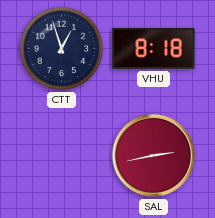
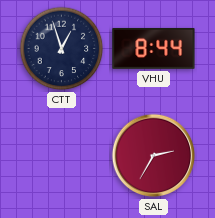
VHU: 8:18 -> 8:44
SAL: 2:43 -> 2:35
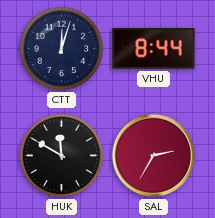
CTT: 12:57 -> 12:03
HUK: none -> 11:50
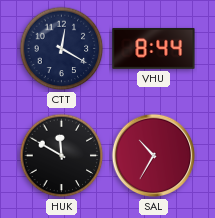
CTT: 12:03 -> 12:20
SAL: 2:35 -> 10:35
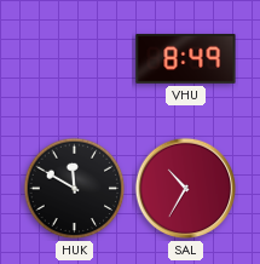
CTT: 12:20 -> none
VHU: 8:44 -> 8:49
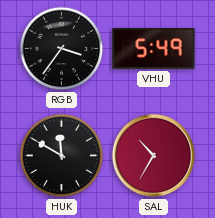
RGB: none -> 3:36
VHU: 8:49 -> 5:49
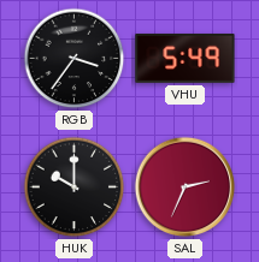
HUK: 11:50 -> 10:00
SAL: 10:35 -> 2:34
